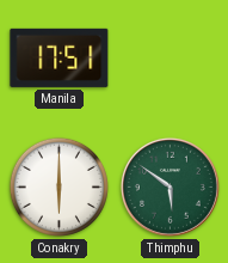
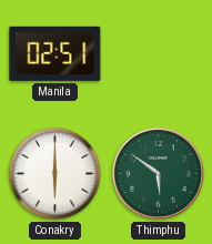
Manila: 17:51 -> 02:51
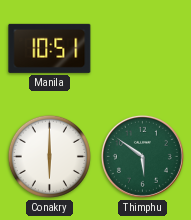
Manila: 02:51 -> 10:51
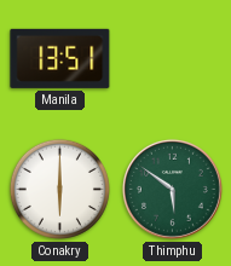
Manila: 10:51 -> 13:51
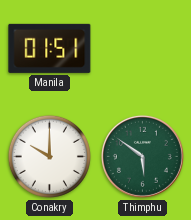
Manila: 13:51 -> 01:51
Conakry: 6:00 -> 10:00
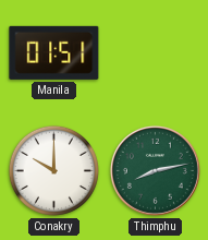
Thimphu: 5:51 -> 8:13
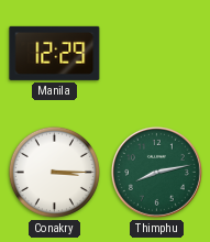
Manila: 01:51 -> 12:29
Conakry: 10:00 -> 3:15
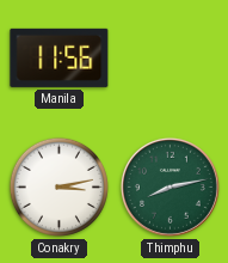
Manila: 12:29 -> 11:56
Conakry: 3:15 -> 3:13
